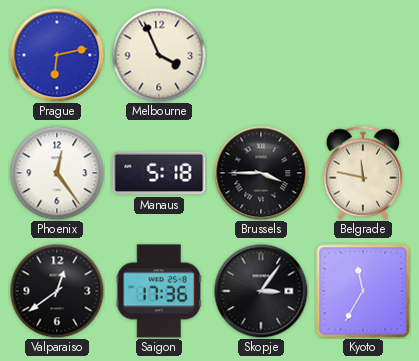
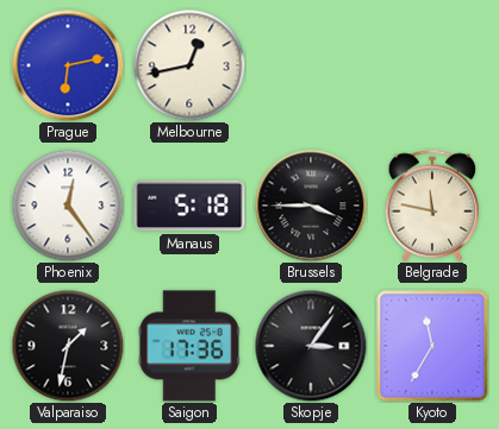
Melbourne: 3:56 -> 12:43
Valparaiso: 12:39 -> 1:32
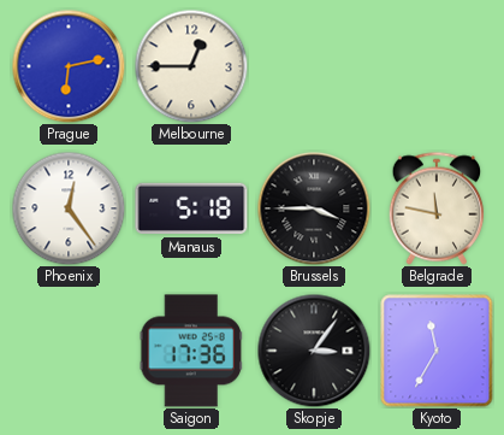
Melbourne: 12:43 -> 12:45
Valparaiso: 1:32 -> none
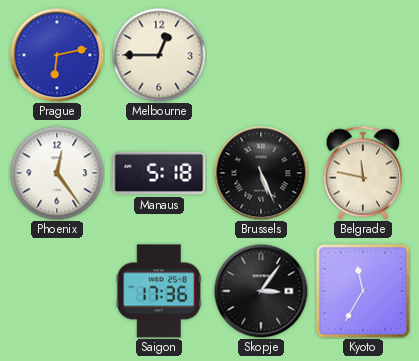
Brussels: 3:45 -> 5:26
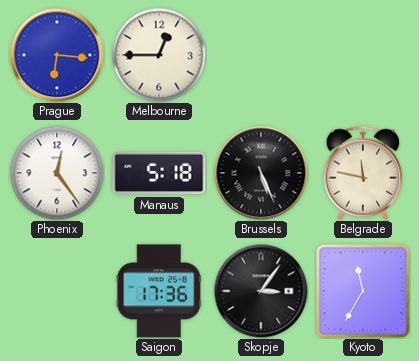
Prague: 6:13 -> 6:16
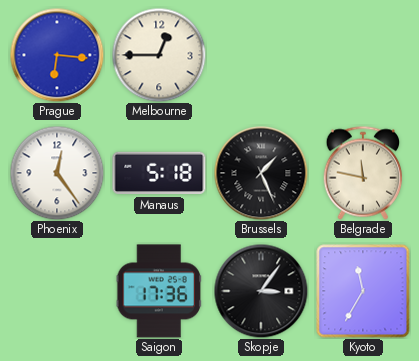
Brussels: 5:26 -> 1:26
